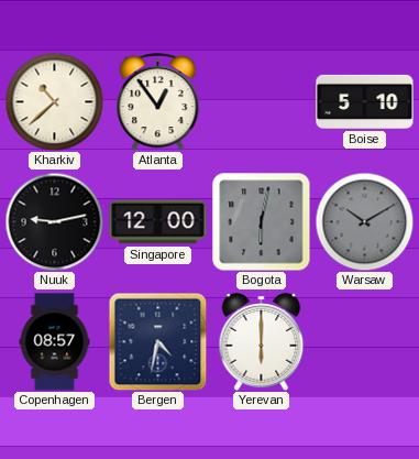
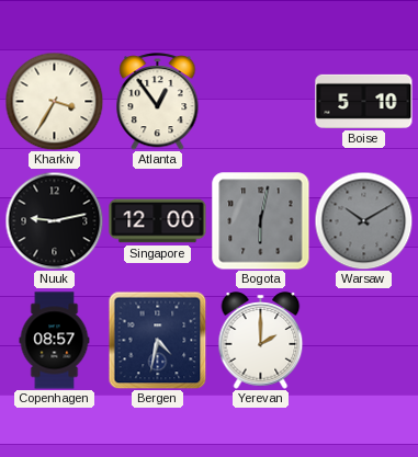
Kharkiv: 10:38 -> 3:35
Yerevan: 6:00 -> 2:00
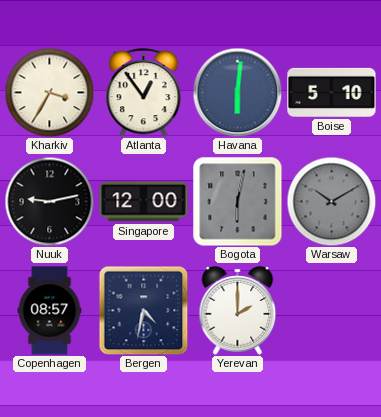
Havana: none -> 6:01
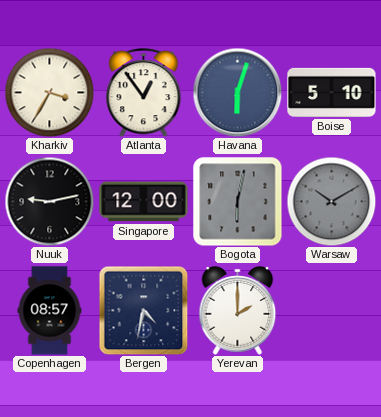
Havana: 6:01 -> 6:03
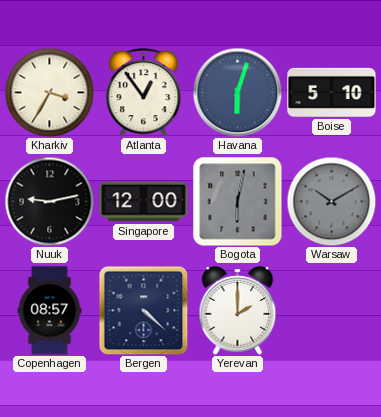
Bergen: 4:32 -> 4:22
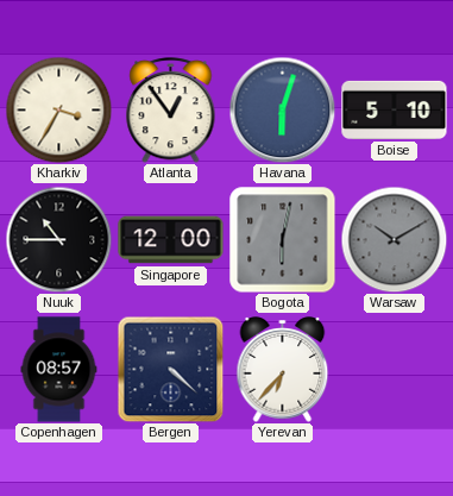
Nuuk: 9:13 -> 10:45
Yerevan: 2:00 -> 6:37
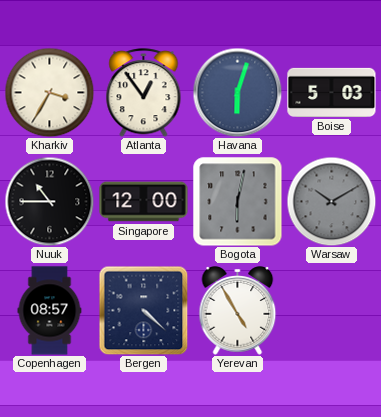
Boise: 5:10 -> 5:03
Yerevan: 6:37 -> 4:55
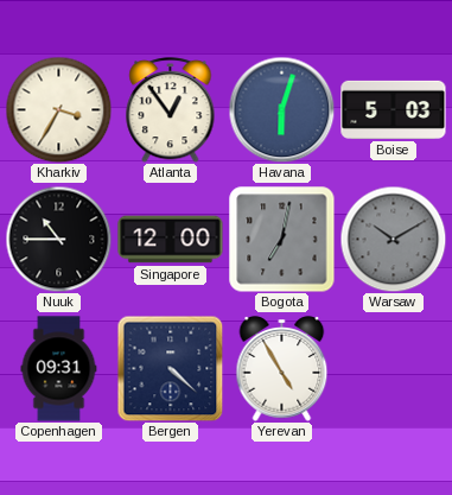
Bogota: 6:02 -> 7:02
Copenhagen: 08:57 -> 09:31
